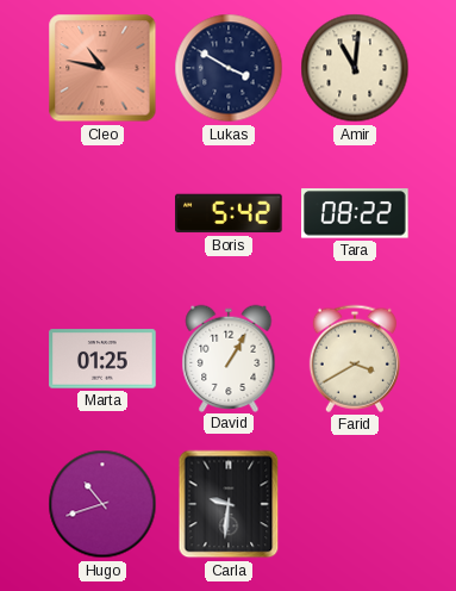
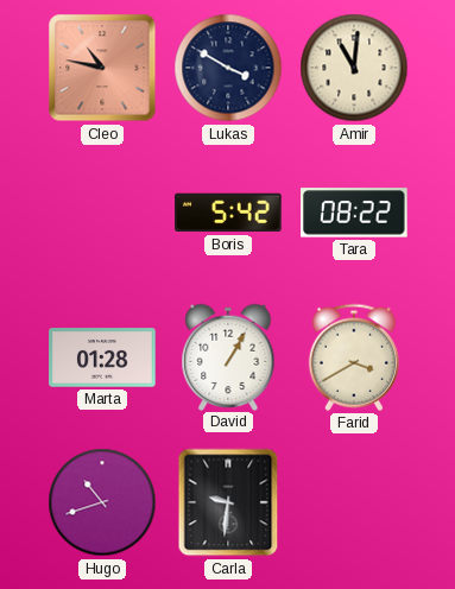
Marta: 01:25 -> 01:28
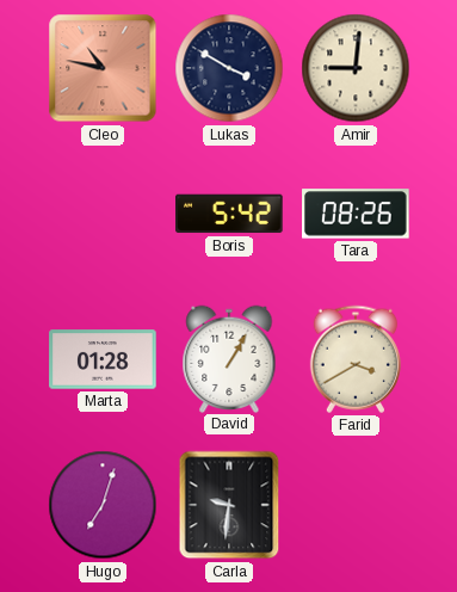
Amir: 11:01 -> 9:01
Tara: 08:22 -> 08:26
Hugo: 10:42 -> 7:03
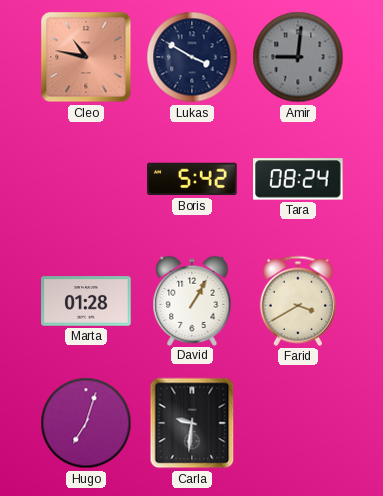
Amir dial: cream -> grey
Tara: 08:26 -> 08:24
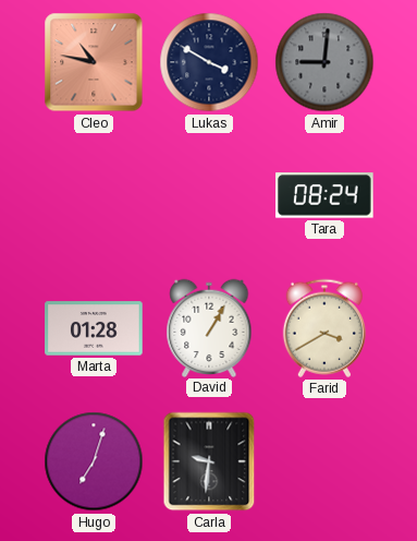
Boris: 5:42 -> none
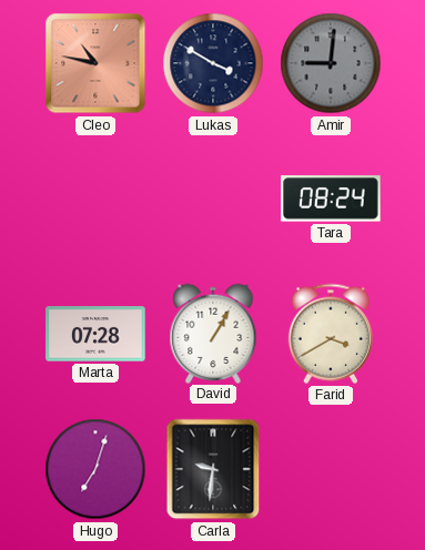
Marta: 01:28 -> 07:28
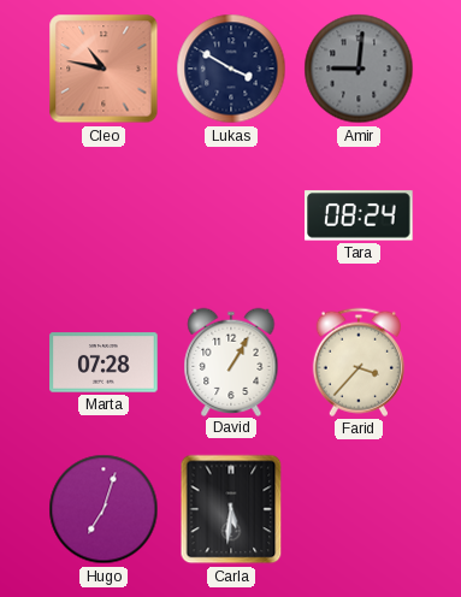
Farid: 3:40 -> 3:37
Carla: 9:31 -> 5:31
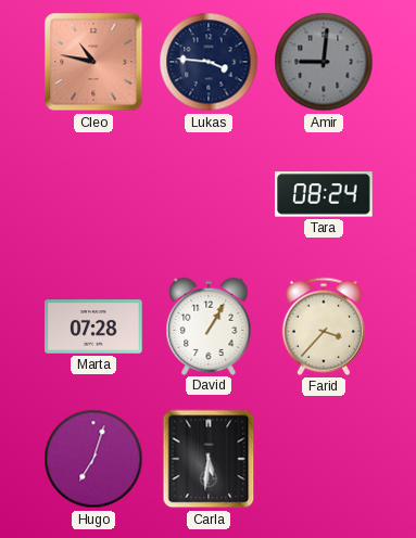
Lukas: 3:50 -> 3:46
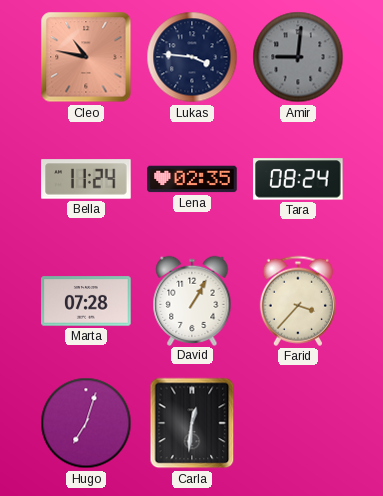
Bella: none -> 11:24
Lena: none -> 02:35
Carla: 5:31 -> 12:31
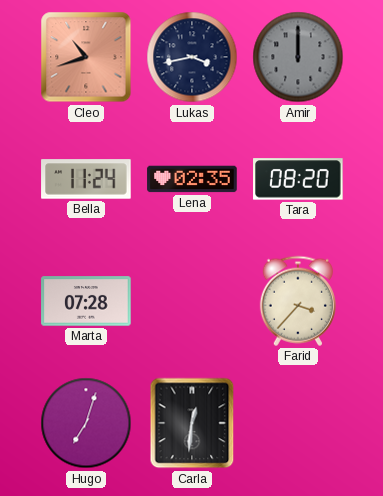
Cleo: 10:47 -> 10:42
Lukas: 3:46 -> 3:43
Amir: 9:01 -> 12:00
Tara: 08:24 -> 08:20
David: 1:05 -> none
